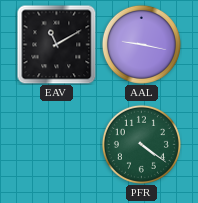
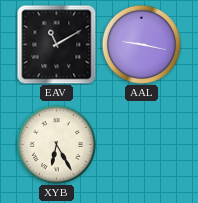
XYB: none -> 6:25
PFR: 4:21 -> none
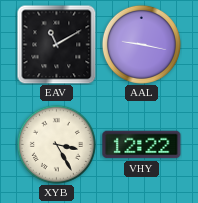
XYB: 6:25 -> 3:25
VHY: none -> 12:22
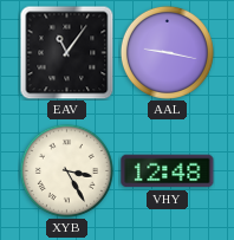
EAV: 11:10 -> 11:06
VHY: 12:22 -> 12:48
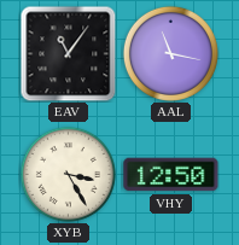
AAL: 9:17 -> 11:17
VHY: 12:48 -> 12:50
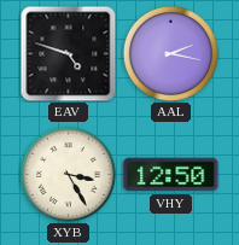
EAV: 11:06 -> 4:48
AAL: 11:17 -> 2:17
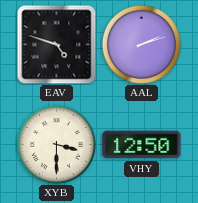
AAL: 2:17 -> 2:12
XYB: 3:25 -> 3:30
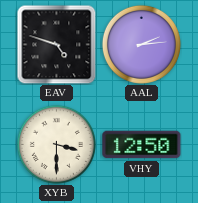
AAL: 2:12 -> 2:14
